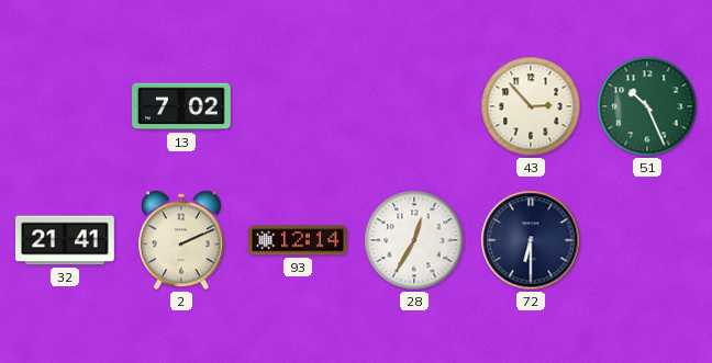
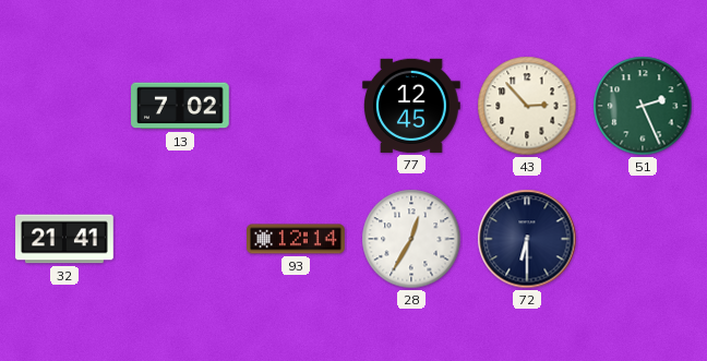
77: none -> 12:45
51: 10:26 -> 2:26
2: 2:11 -> none
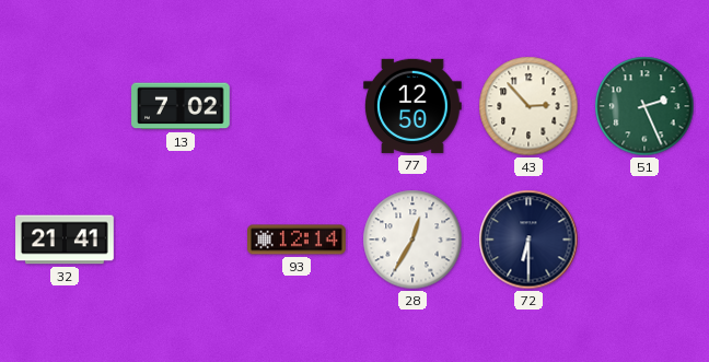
77: 12:45 -> 12:50
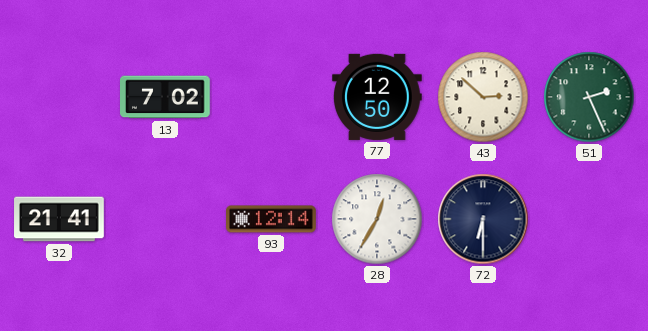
43: 2:53 -> 2:52
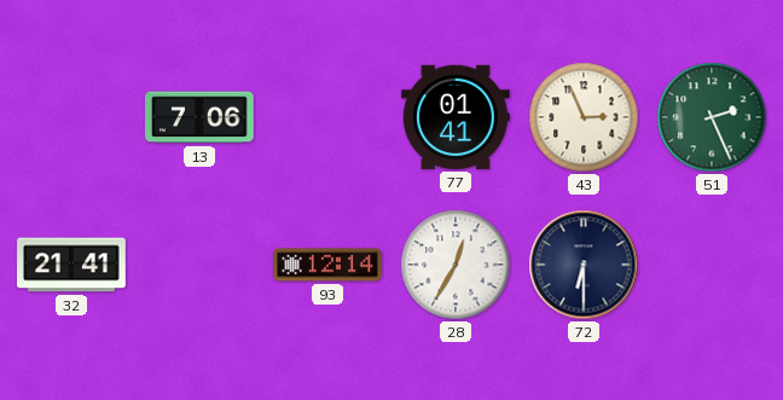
13: 7:02 -> 7:06
77: 12:50 -> 01:41
43: 2:52 -> 2:56
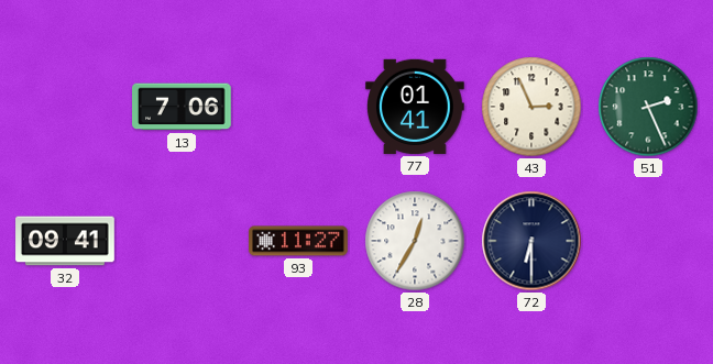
32: 21:41 -> 09:41
93: 12:14 -> 11:27
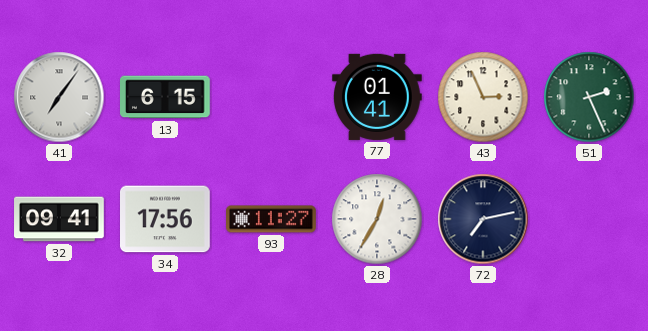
41: none -> 7:06
13: 7:06 -> 6:15
34: none -> 17:56
72: 6:30 -> 7:13
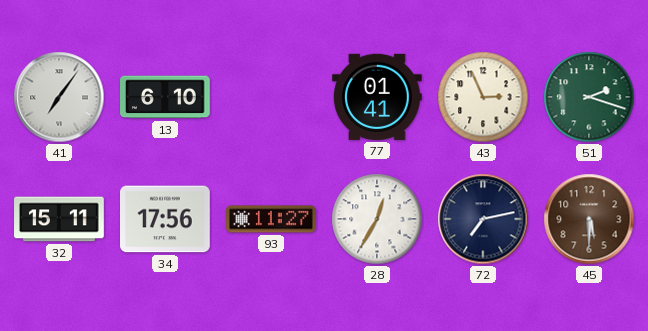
13: 6:15 -> 6:10
51: 2:26 -> 2:18
32: 09:41 -> 15:11
45: none -> 5:30
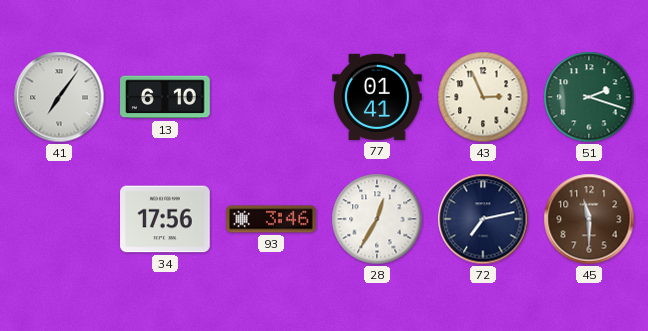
32: 15:11 -> none
93: 11:27 -> 3:46
45: 5:30 -> 11:30
